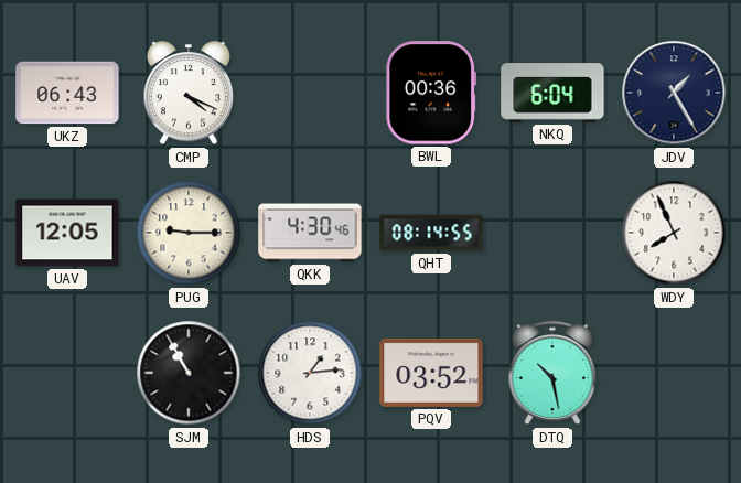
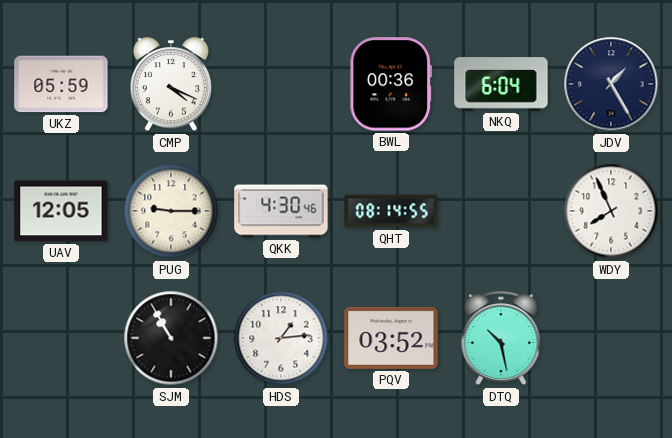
UKZ: 06:43 -> 05:59
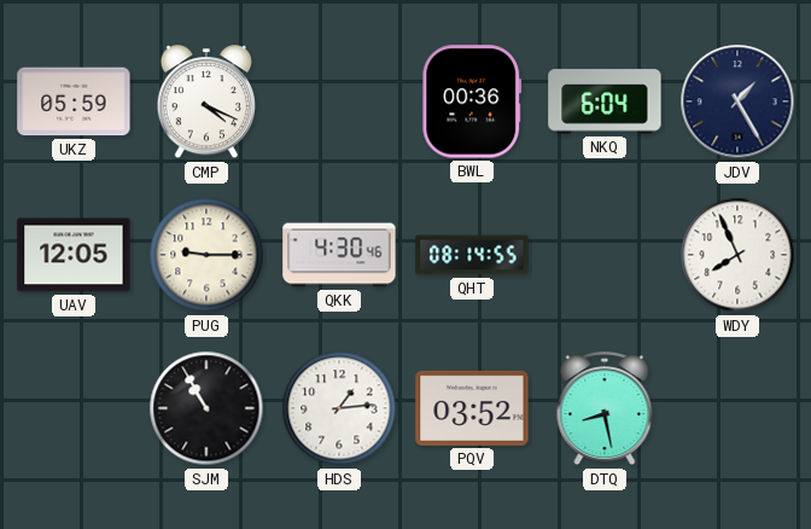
DTQ: 10:28 -> 8:28
